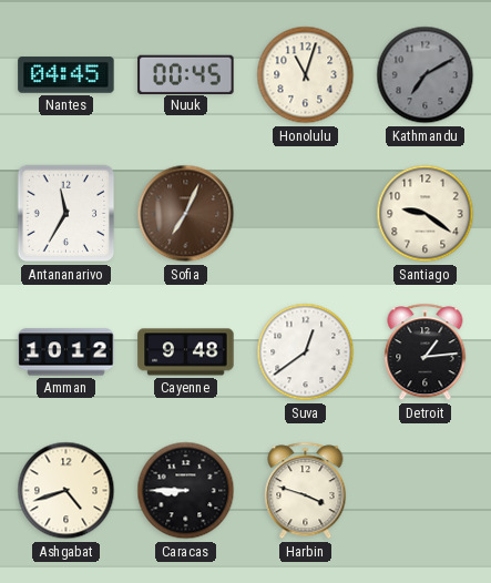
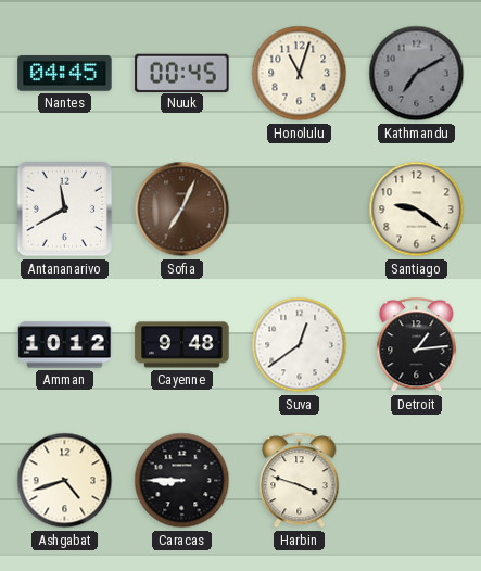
Antananarivo: 11:35 -> 11:40
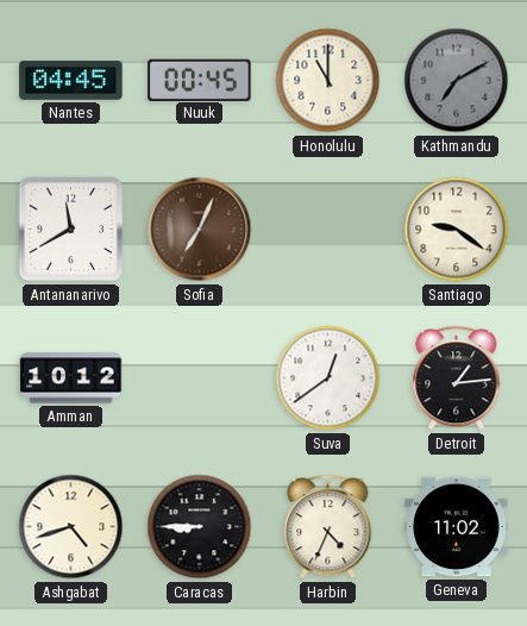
Honolulu: 11:03 -> 11:00
Cayenne: 9:48 -> none
Harbin: 3:48 -> 4:34
Geneva: none -> 11:02
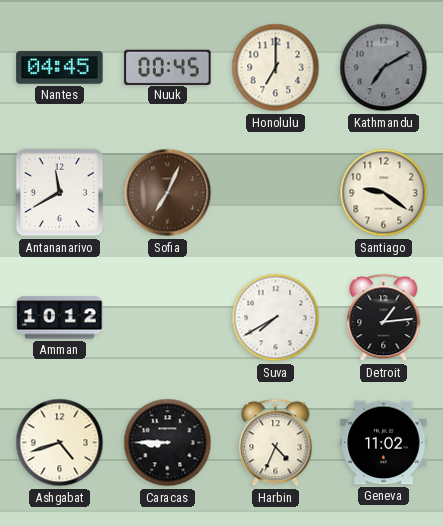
Honolulu: 11:00 -> 7:00
Suva: 12:39 -> 7:40
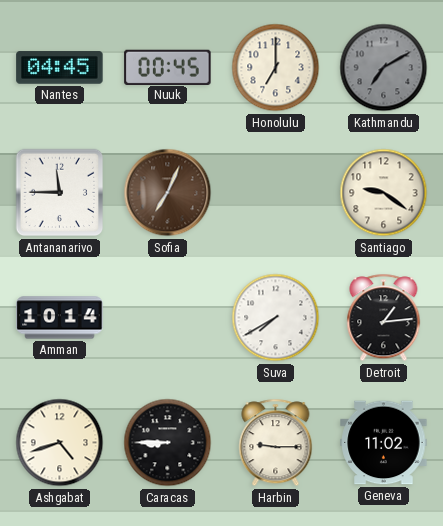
Antananarivo: 11:40 -> 11:45
Amman: 10:12 -> 10:14
Harbin: 4:34 -> 9:15
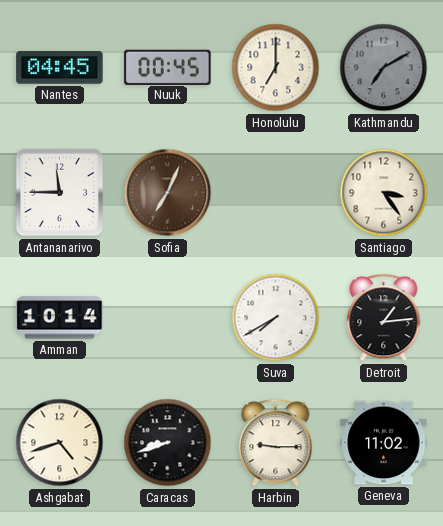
Santiago: 9:21 -> 3:24
Caracas: 8:45 -> 8:42
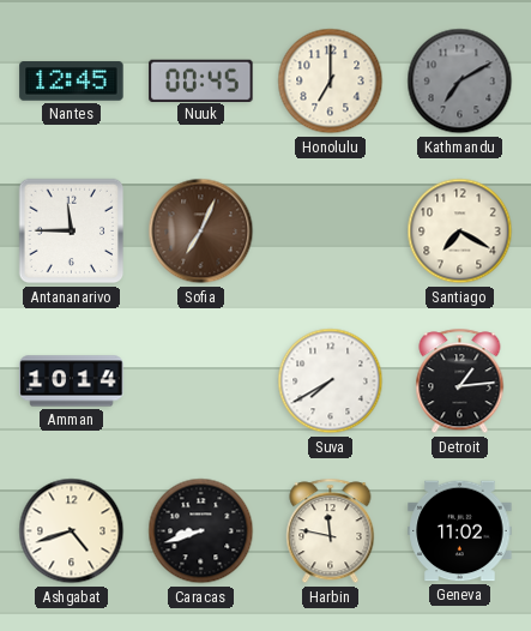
Nantes: 04:45 -> 12:45
Santiago: 3:24 -> 7:20
Harbin: 9:15 -> 11:47
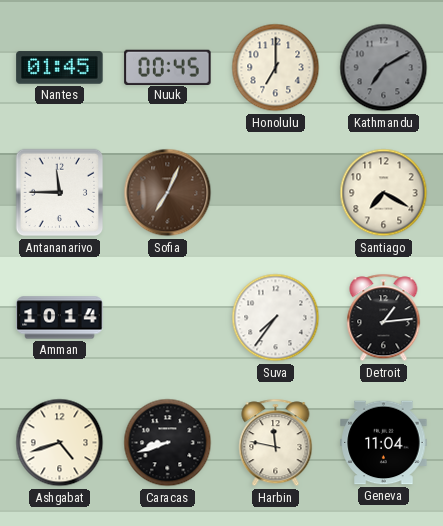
Nantes: 12:45 -> 01:45
Suva: 7:40 -> 7:36
Geneva: 11:02 -> 11:04
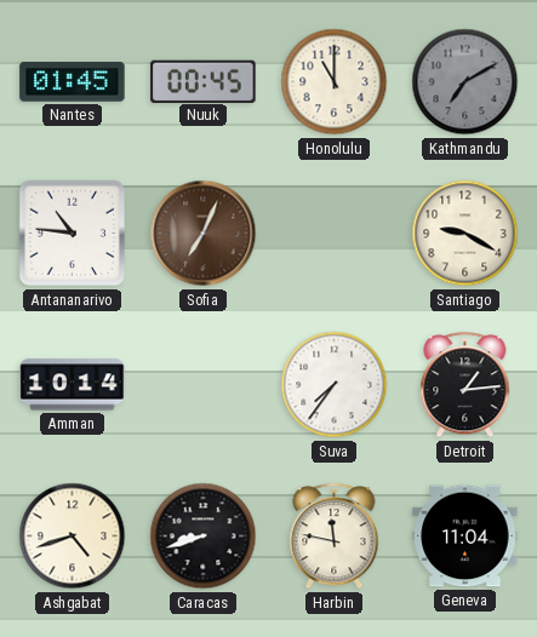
Honolulu: 7:00 -> 11:00
Antananarivo: 11:45 -> 10:46
Santiago: 7:20 -> 9:20
